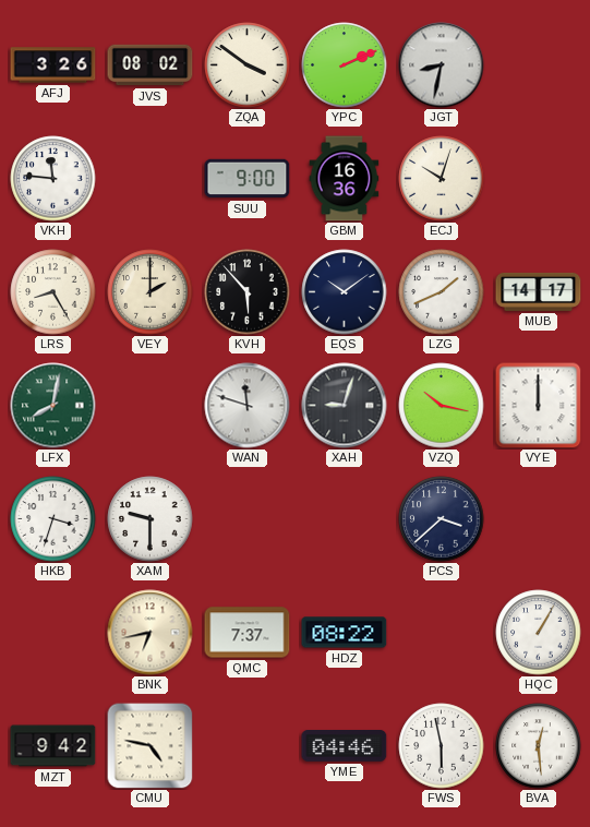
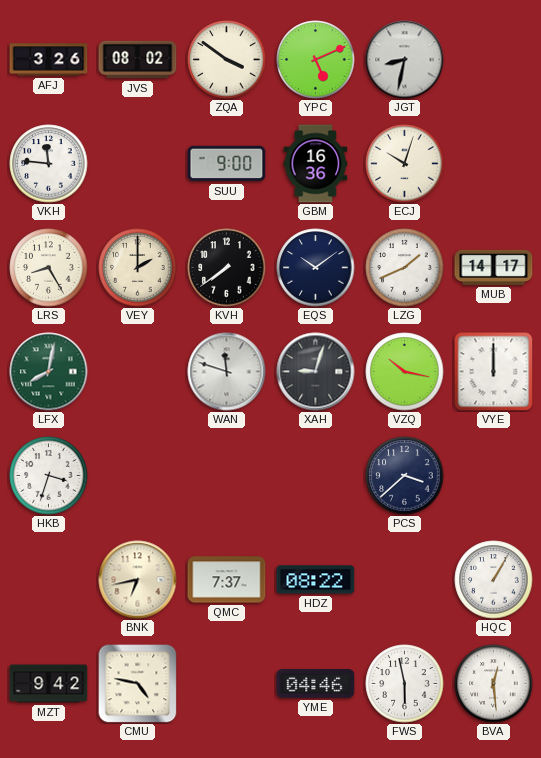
YPC: 2:11 -> 5:11
KVH: 5:53 -> 7:39
XAM: 9:30 -> none
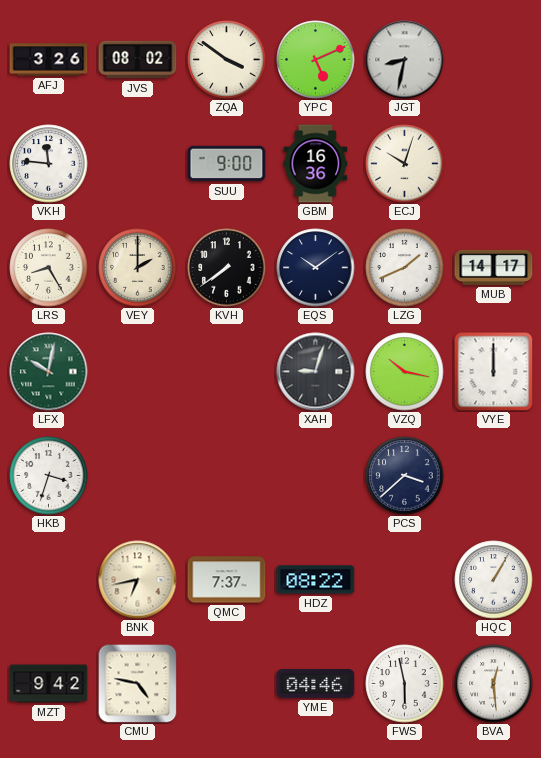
LFX: 8:02 -> 10:02
WAN: 11:48 -> none
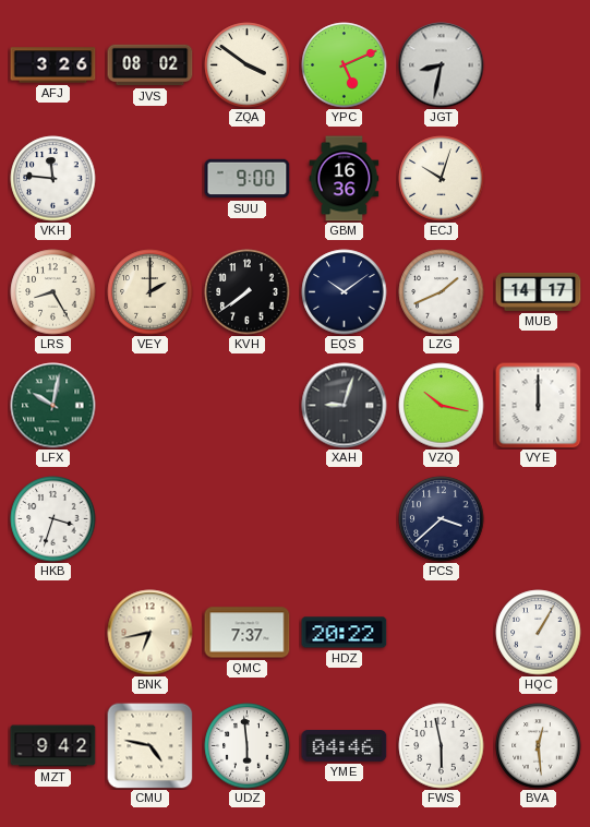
HDZ: 08:22 -> 20:22
UDZ: none -> 5:59
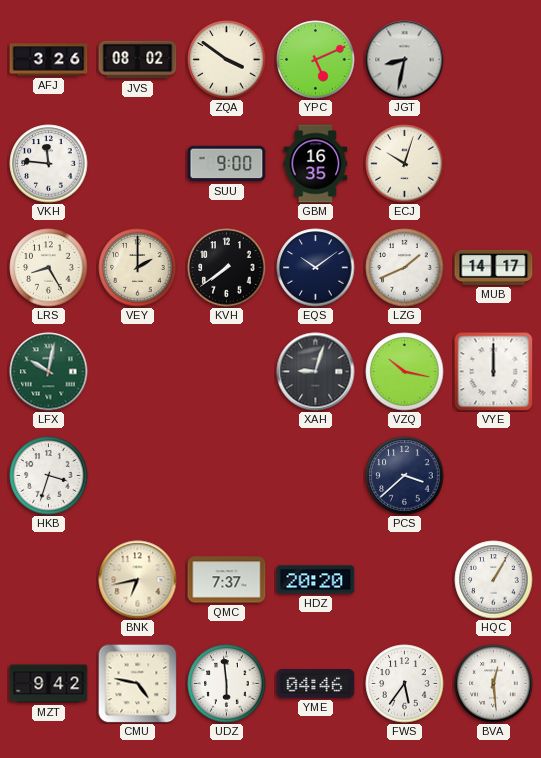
GBM: 16:36 -> 16:35
HDZ: 20:22 -> 20:20
FWS: 5:58 -> 5:36
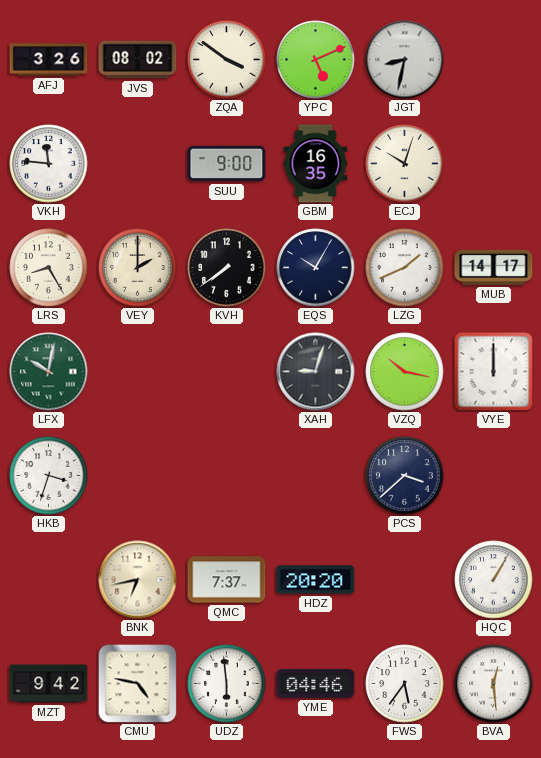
EQS: 10:09 -> 10:05
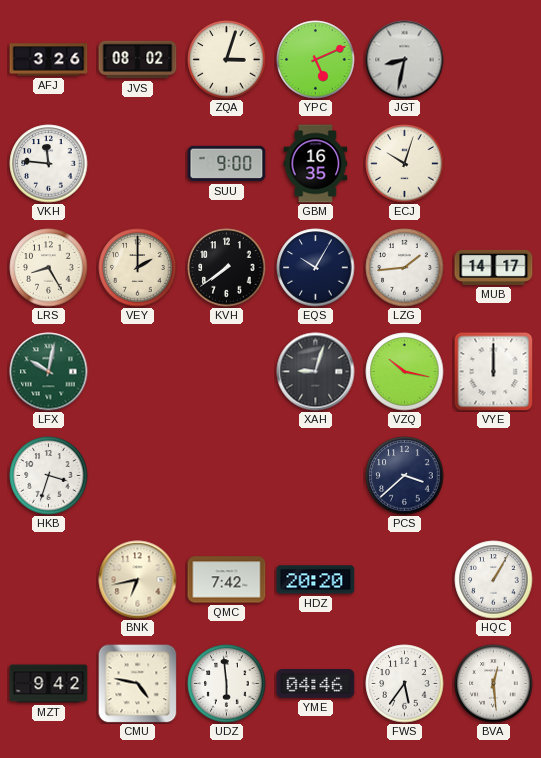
ZQA: 3:51 -> 3:03
LZG: 1:41 -> 1:44
QMC: 7:37 -> 7:42
